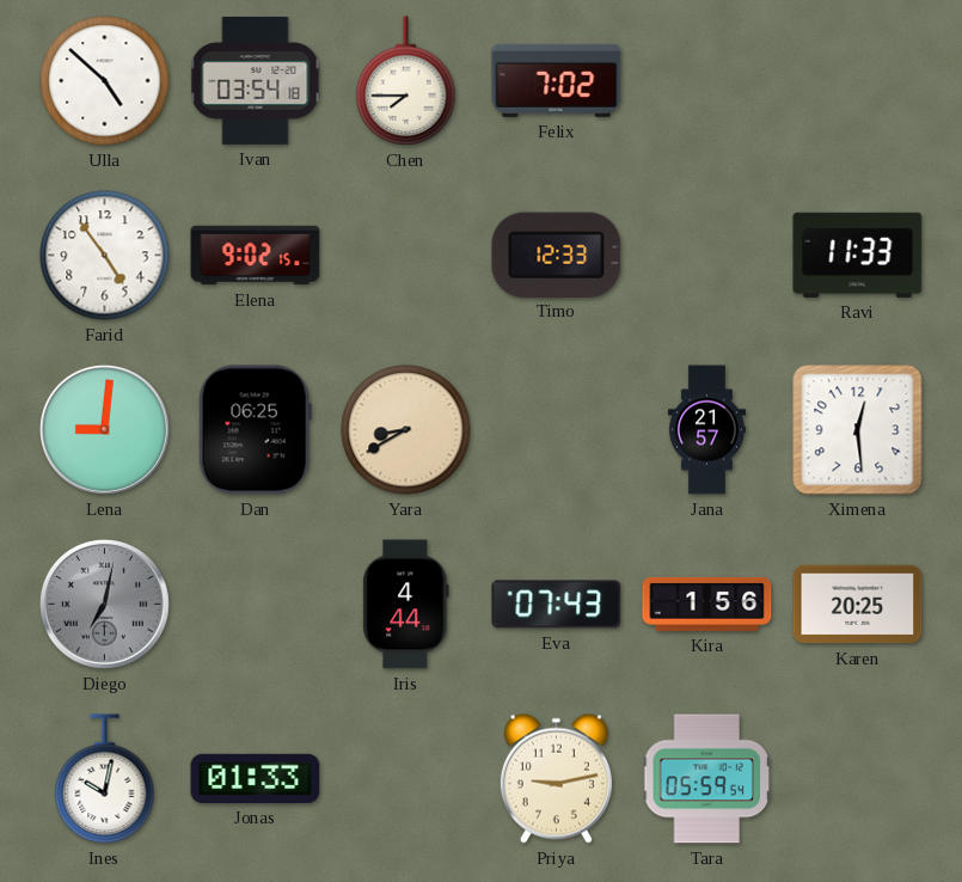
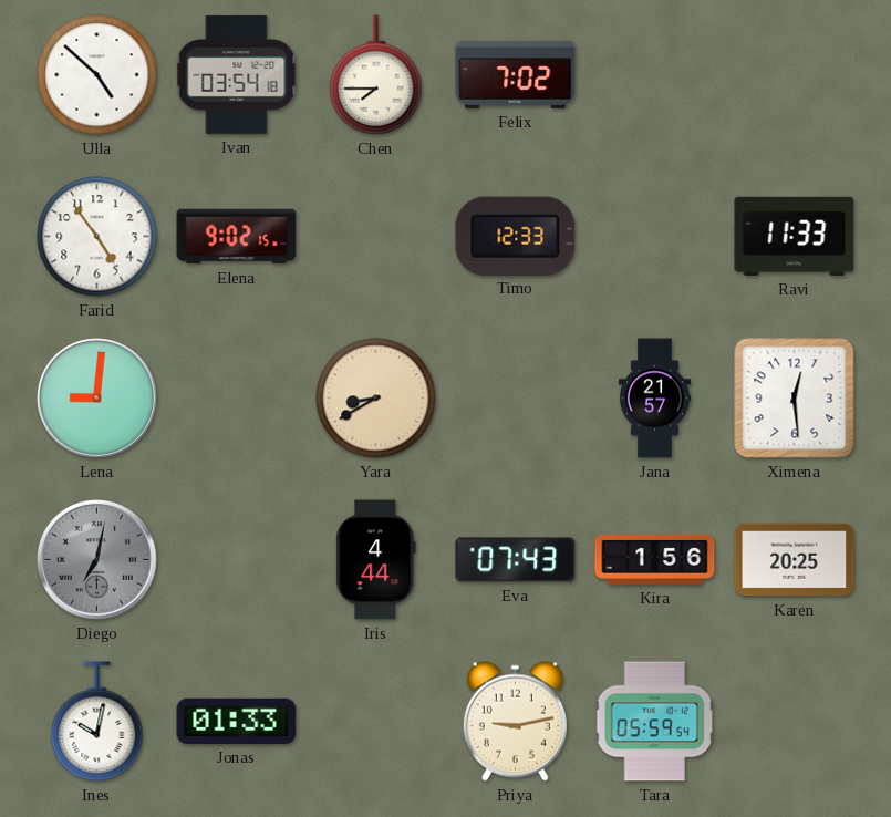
Dan: 06:25 -> none
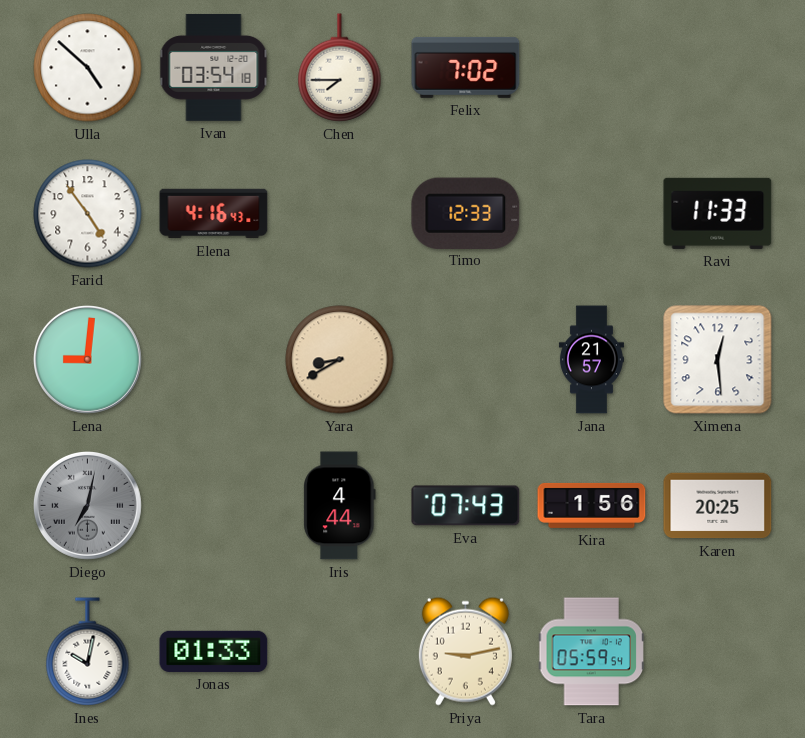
Elena: 9:02 -> 4:16
